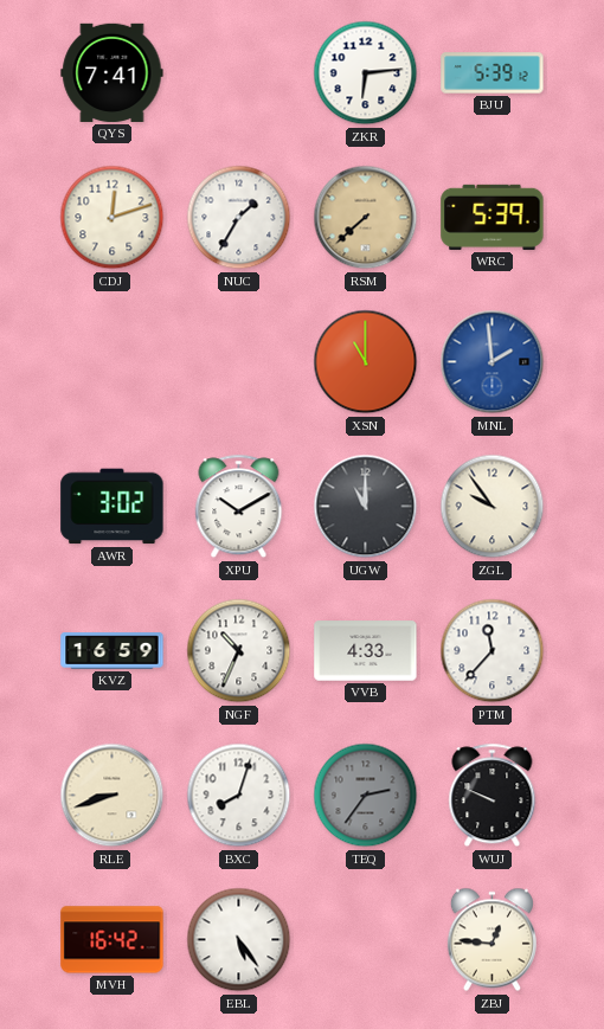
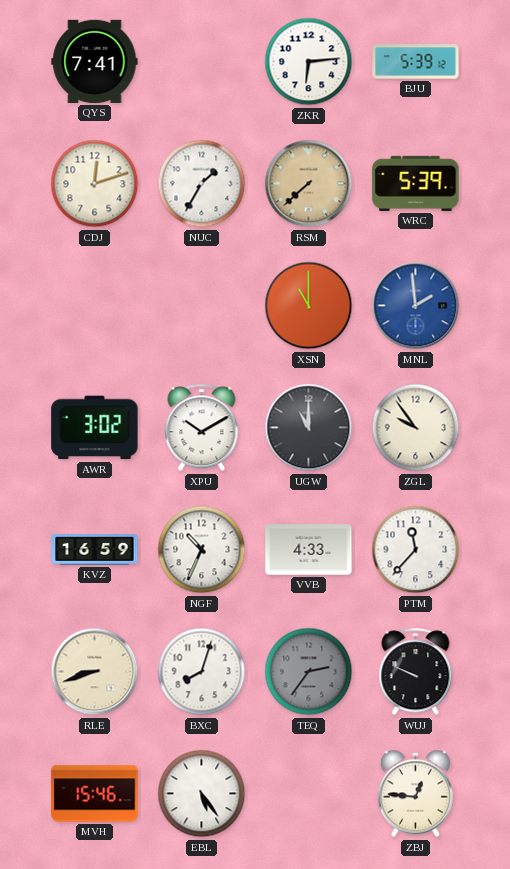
MVH: 16:42 -> 15:46
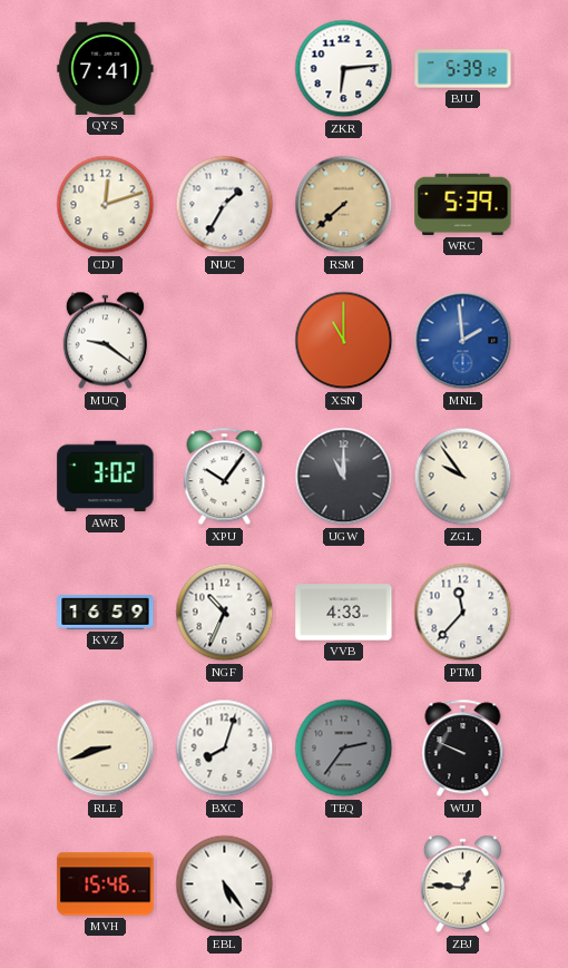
MUQ: none -> 9:21
XPU: 10:10 -> 10:06
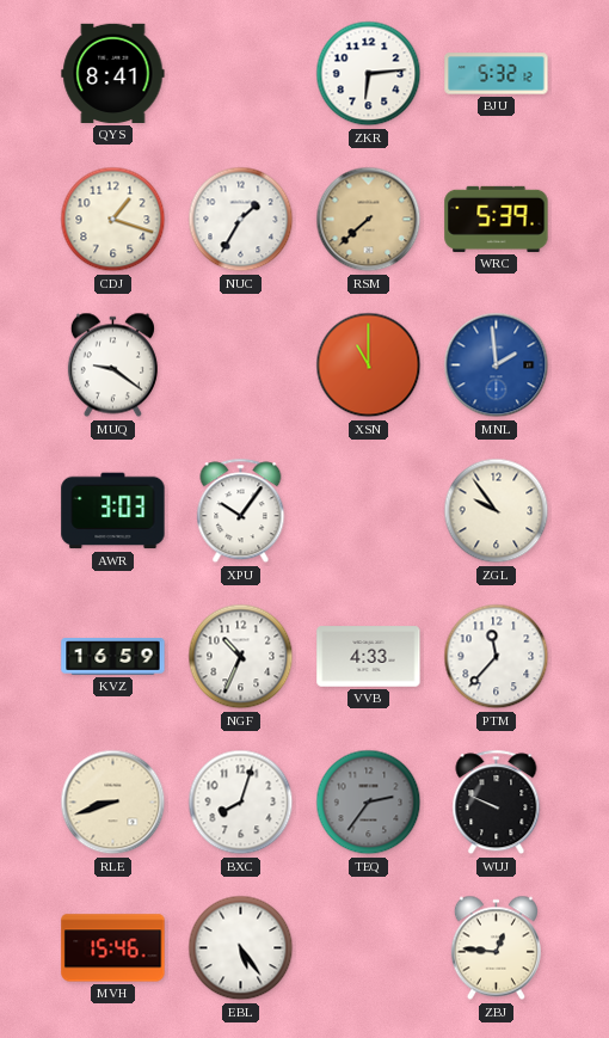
QYS: 7:41 -> 8:41
BJU: 5:39 -> 5:32
CDJ: 12:12 -> 1:18
AWR: 3:02 -> 3:03
UGW: 11:00 -> none
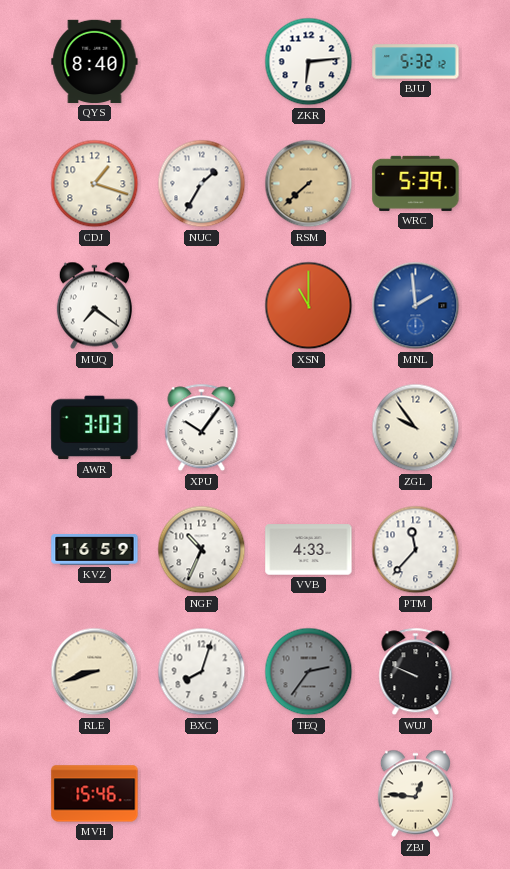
QYS: 8:41 -> 8:40
MUQ: 9:21 -> 7:21
EBL: 5:24 -> none
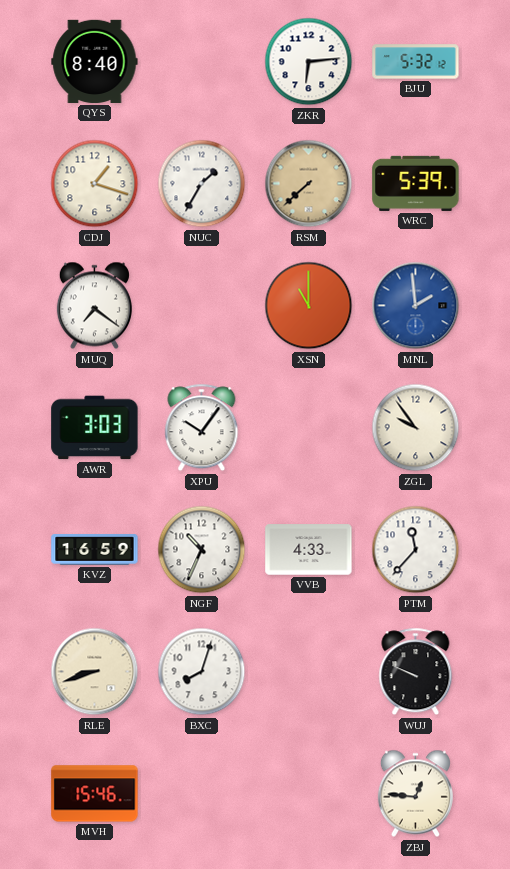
TEQ: 2:36 -> none
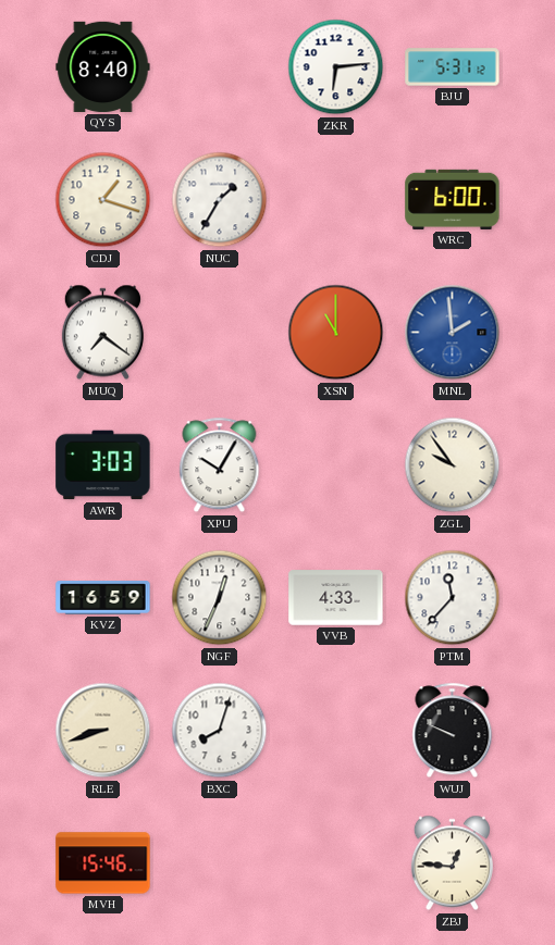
BJU: 5:32 -> 5:31
RSM: 7:38 -> none
WRC: 5:39 -> 6:00
XPU: 10:06 -> 10:05
NGF: 10:34 -> 12:34
